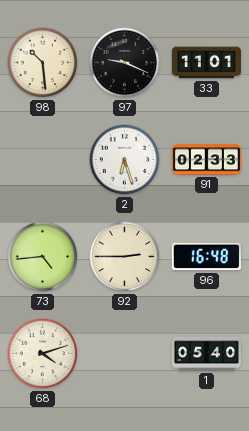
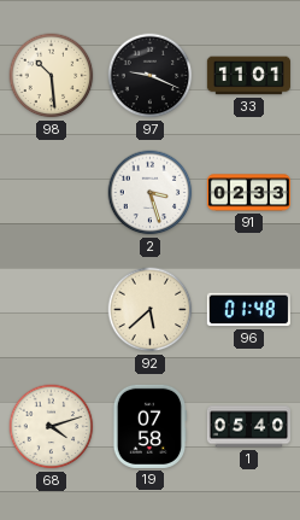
2: 6:27 -> 3:27
73: 4:44 -> none
92: 2:45 -> 5:38
96: 16:48 -> 01:48
19: none -> 07:58
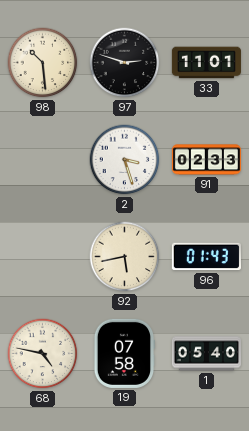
97: 9:19 -> 2:48
92: 5:38 -> 5:43
96: 01:48 -> 01:43
68: 4:12 -> 4:47
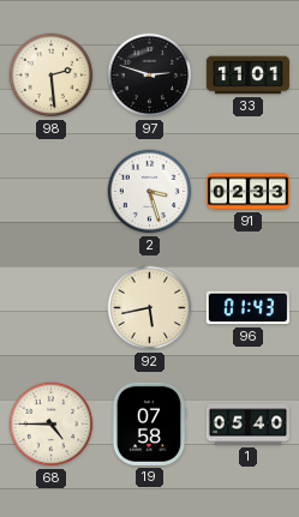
98: 10:29 -> 2:29
68: 4:47 -> 4:45
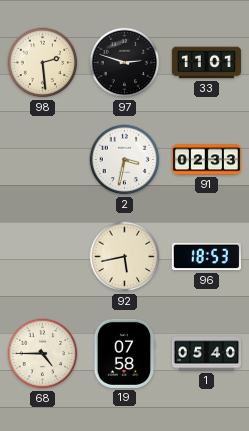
2: 3:27 -> 3:32
96: 01:43 -> 18:53
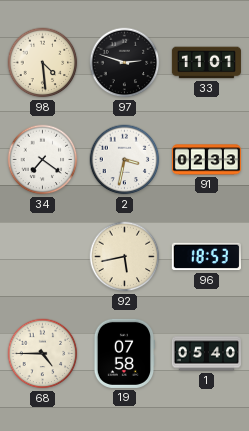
98: 2:29 -> 4:29
34: none -> 7:21
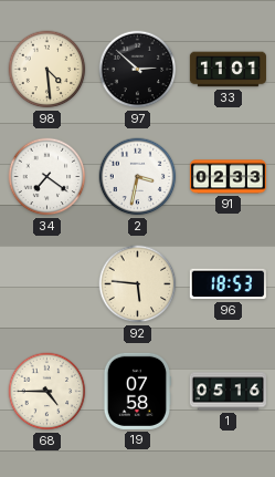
97: 2:48 -> 2:52
92: 5:43 -> 5:46
1: 05:40 -> 05:16
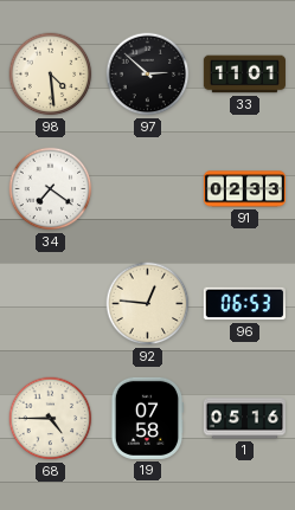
2: 3:32 -> none
92: 5:46 -> 12:46
96: 18:53 -> 06:53
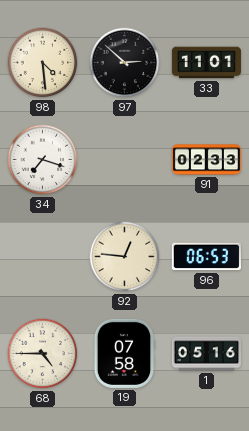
34: 7:21 -> 7:18
